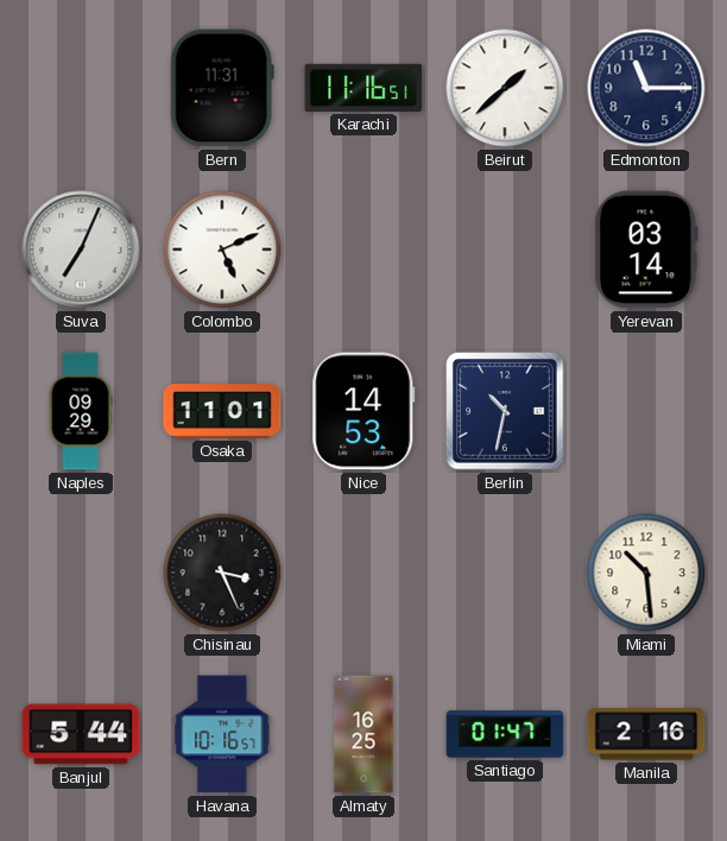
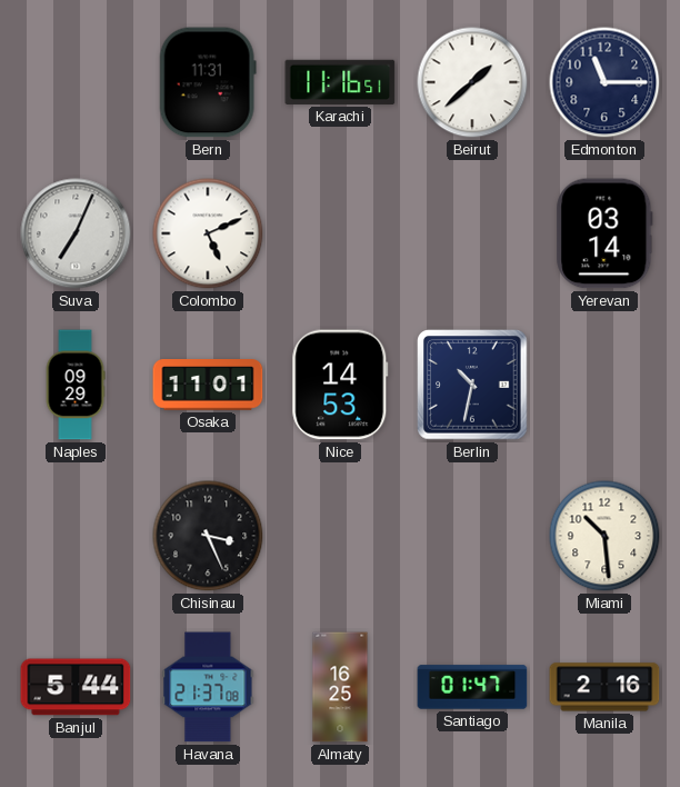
Havana: 10:16 -> 21:37
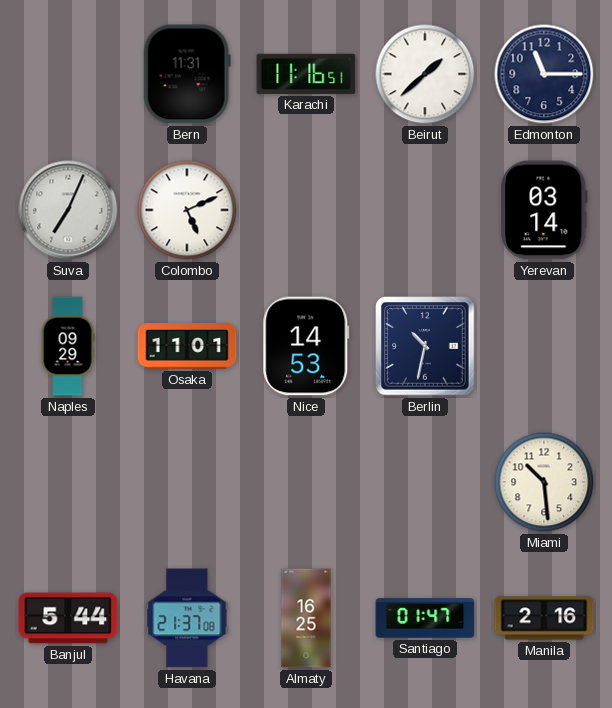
Chisinau: 3:26 -> none
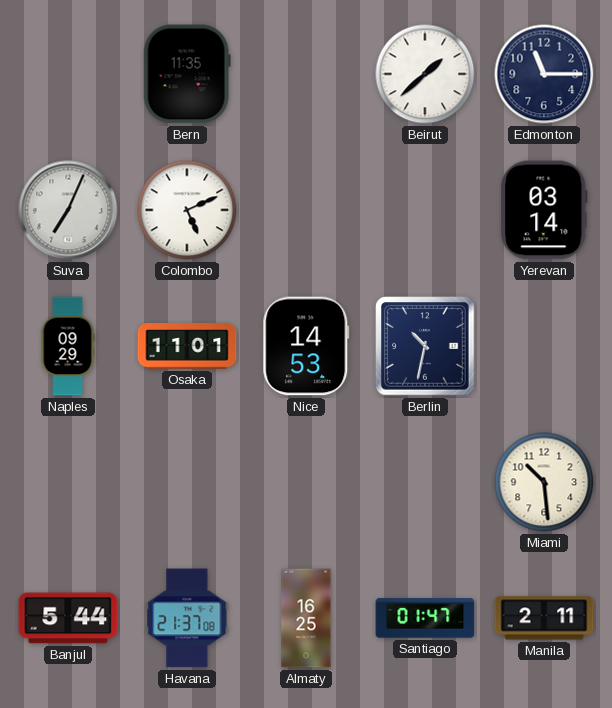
Bern: 11:31 -> 11:35
Karachi: 11:16 -> none
Manila: 2:16 -> 2:11
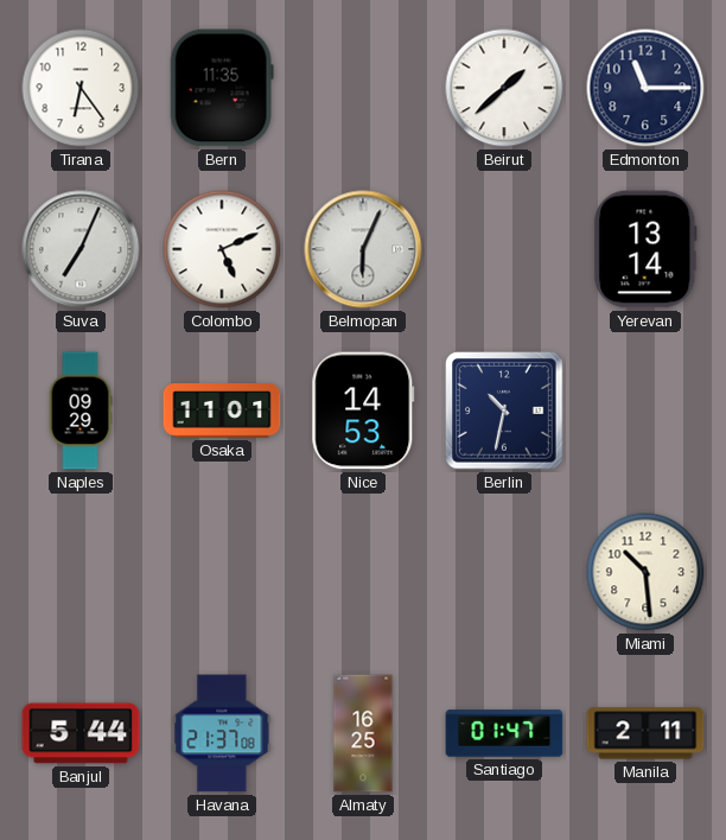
Tirana: none -> 6:24
Belmopan: none -> 6:04
Yerevan: 03:14 -> 13:14
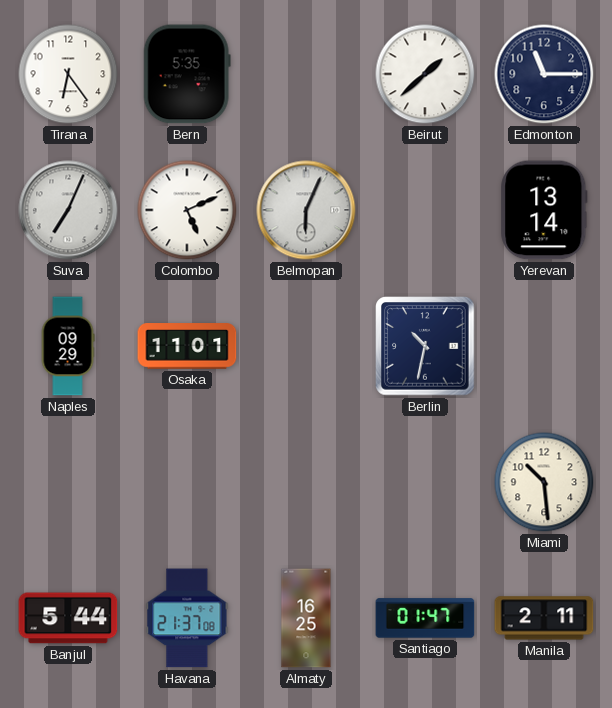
Bern: 11:35 -> 5:35
Nice: 14:53 -> none
